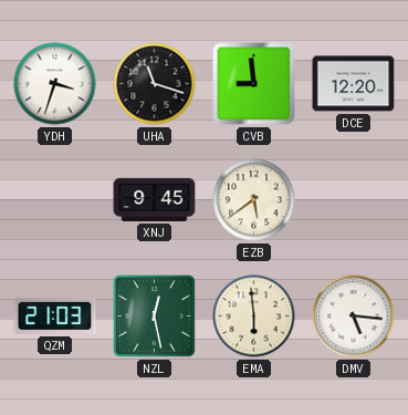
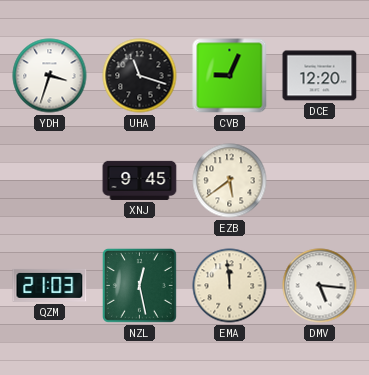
CVB: 8:59 -> 9:04
EMA: 5:59 -> 11:59
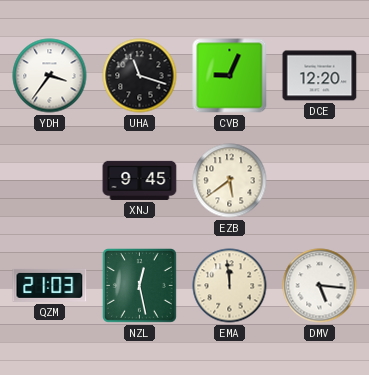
YDH: 3:33 -> 3:36
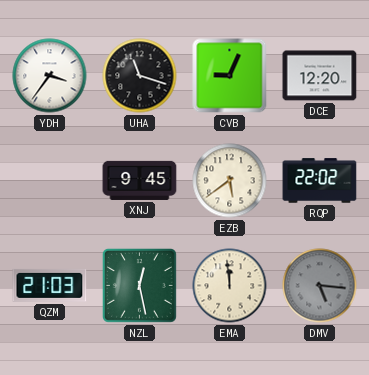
RQP: none -> 22:02
DMV dial: white -> grey
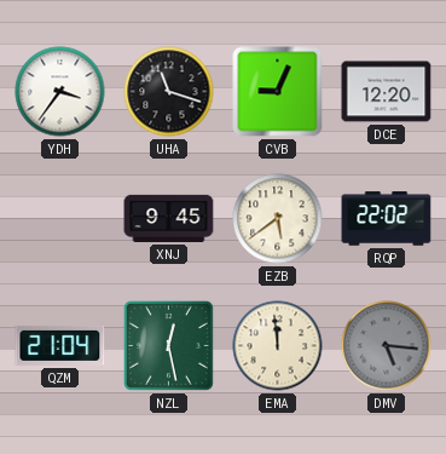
QZM: 21:03 -> 21:04
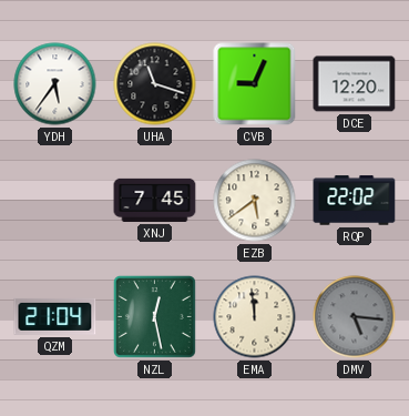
YDH: 3:36 -> 5:36
XNJ: 9:45 -> 7:45
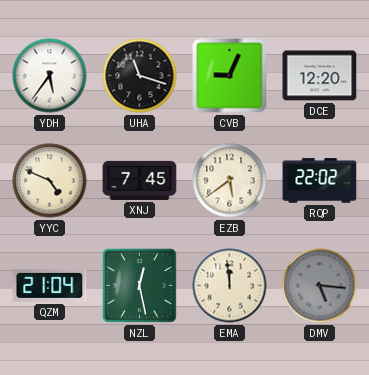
YYC: none -> 4:49
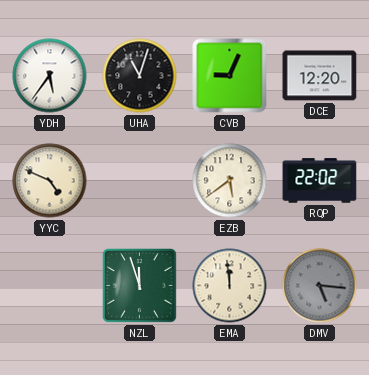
UHA: 11:18 -> 11:03
XNJ: 7:45 -> none
QZM: 21:04 -> none
NZL: 12:28 -> 11:57
